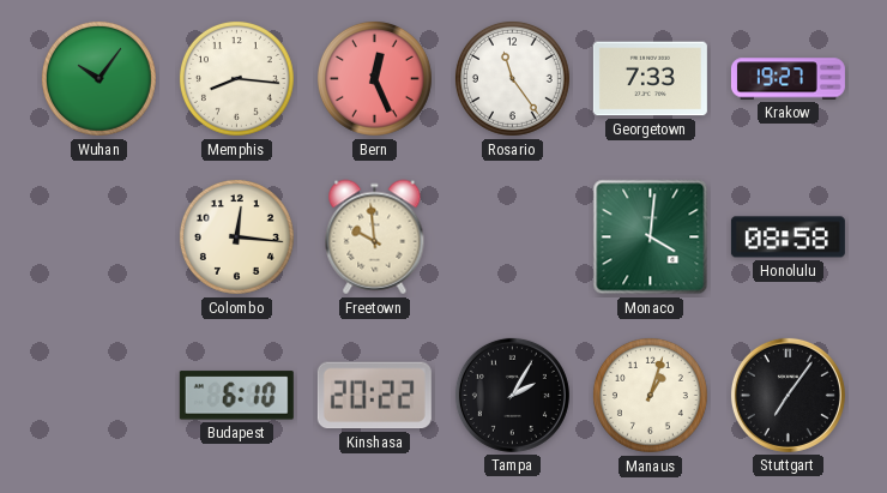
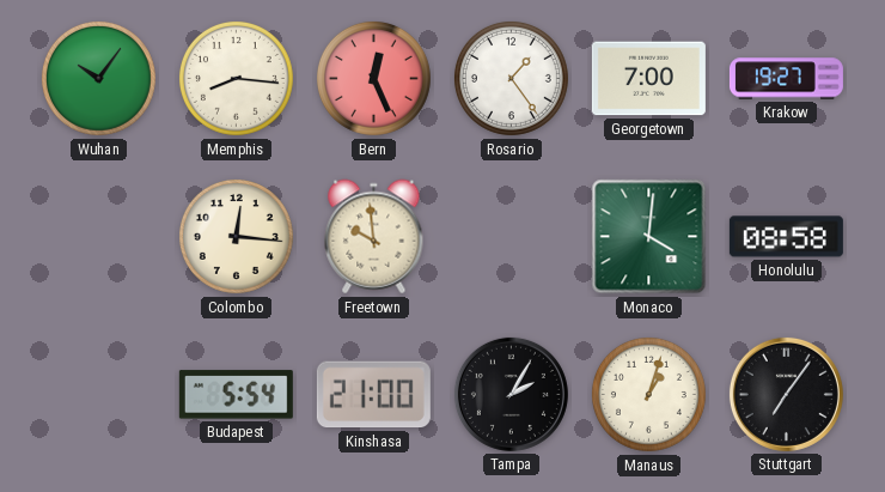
Rosario: 11:24 -> 1:24
Georgetown: 7:33 -> 7:00
Budapest: 6:10 -> 5:54
Kinshasa: 20:22 -> 21:00
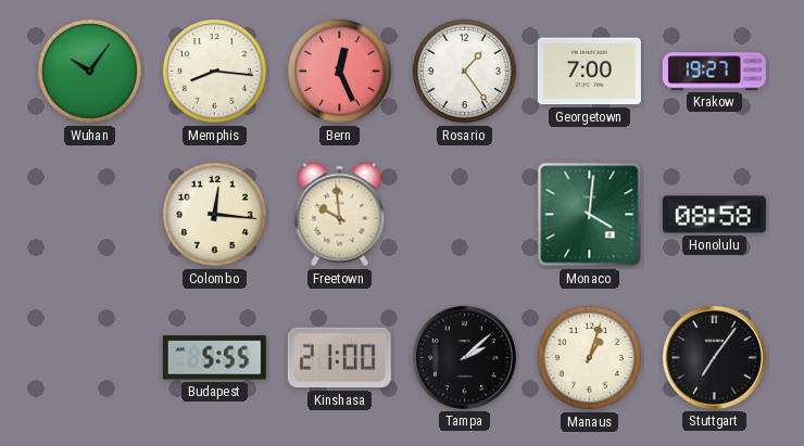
Budapest: 5:54 -> 5:55
Tampa: 2:05 -> 2:08
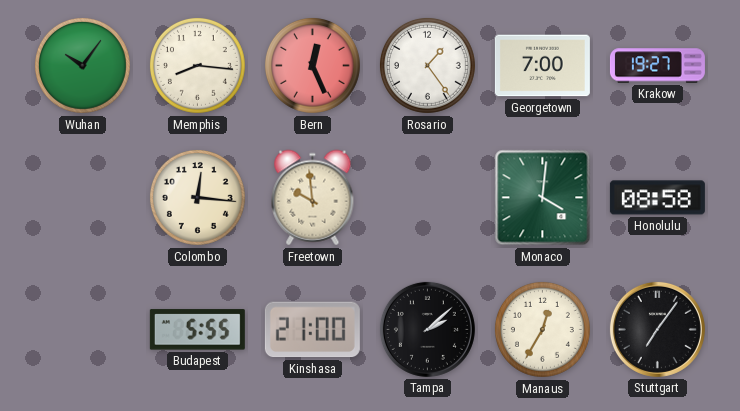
Manaus: 1:03 -> 12:35
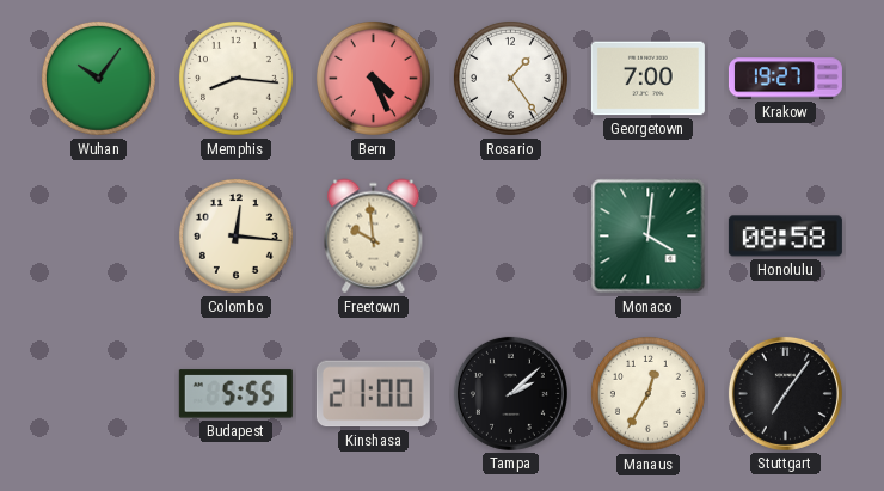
Bern: 12:26 -> 4:26
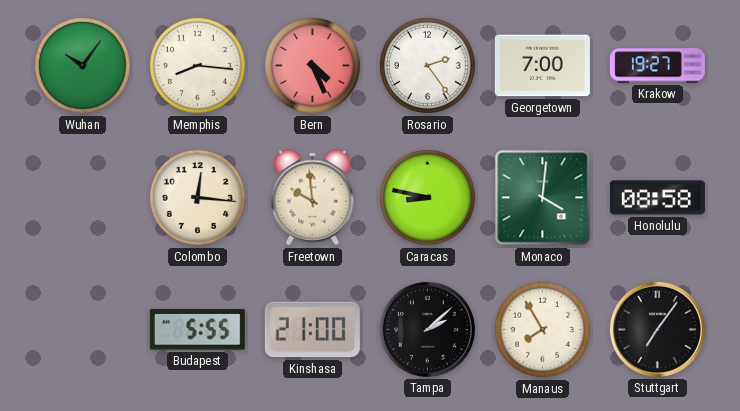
Rosario: 1:24 -> 2:24
Caracas: none -> 8:47
Manaus: 12:35 -> 7:55
